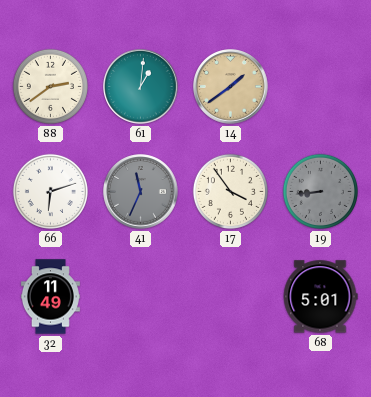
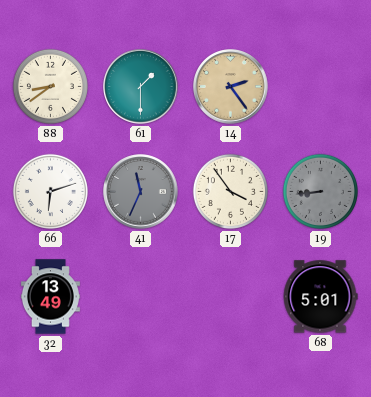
88: 2:39 -> 8:39
61: 1:01 -> 1:30
14: 1:39 -> 2:24
32: 11:49 -> 13:49
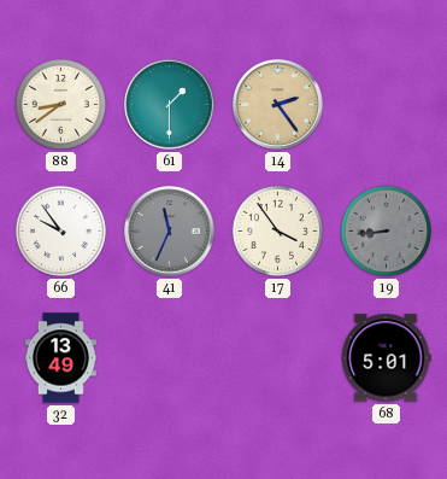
66: 6:12 -> 9:54
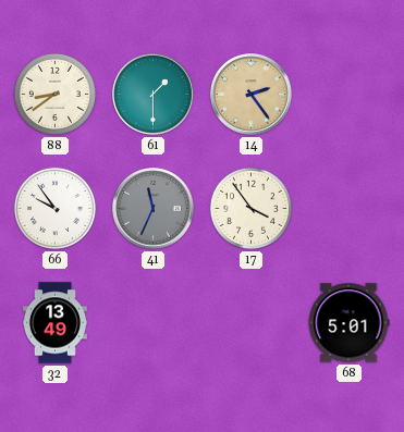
19: 8:44 -> none
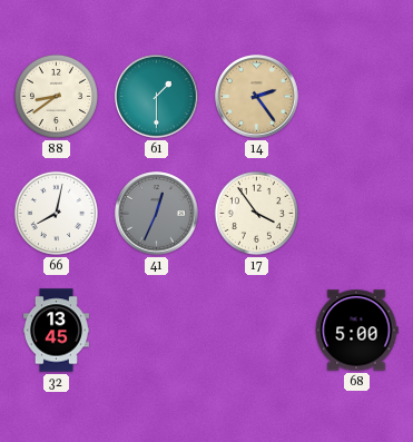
66: 9:54 -> 8:02
41: 11:34 -> 12:34
32: 13:49 -> 13:45
68: 5:01 -> 5:00
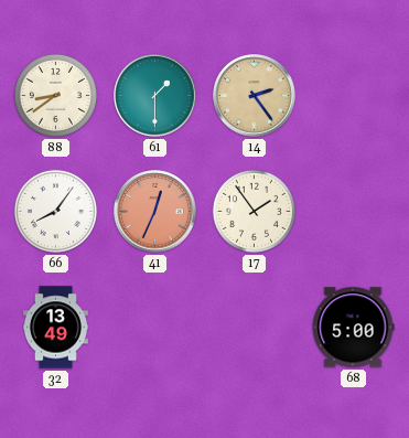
66: 8:02 -> 8:06
41 dial: grey -> salmon
17: 3:54 -> 1:54
32: 13:45 -> 13:49
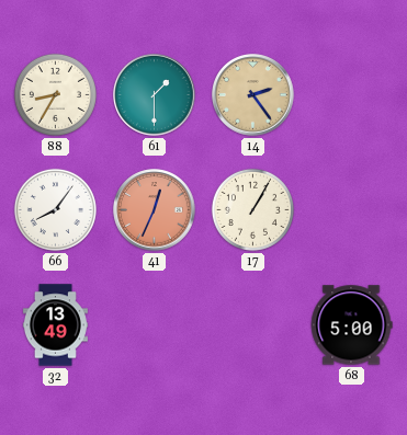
88: 8:39 -> 8:35
17: 1:54 -> 1:05
